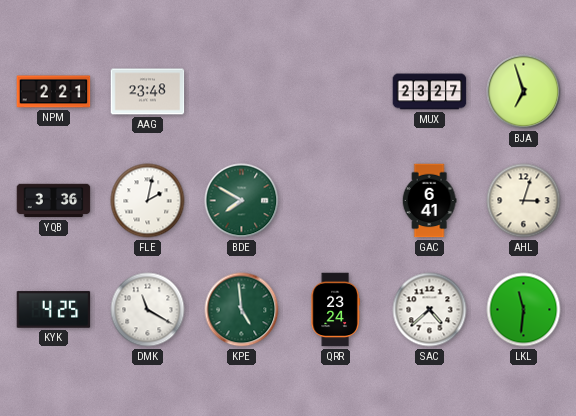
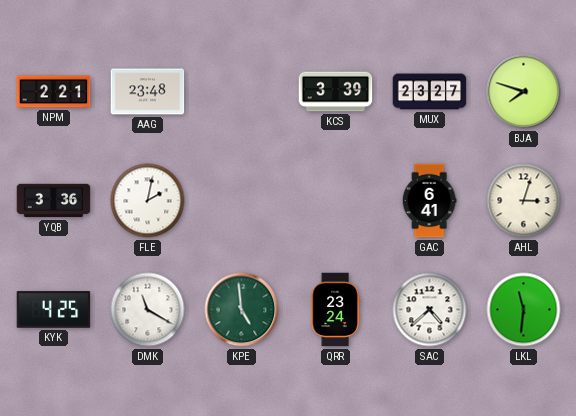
KCS: none -> 3:39
BJA: 6:57 -> 7:48
BDE: 7:50 -> none
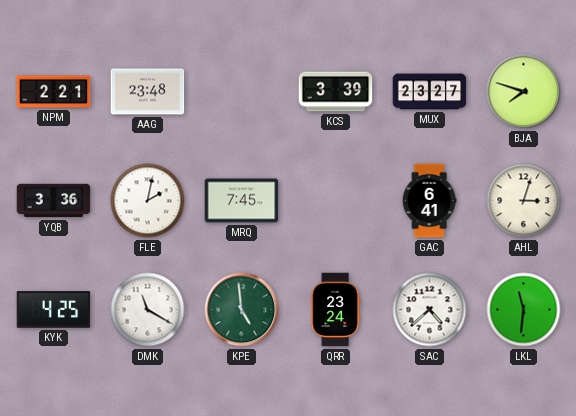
MRQ: none -> 7:45
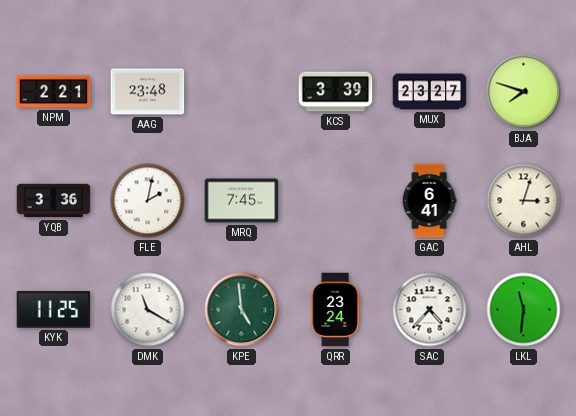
KYK: 4:25 -> 11:25
SAC: 4:38 -> 4:37
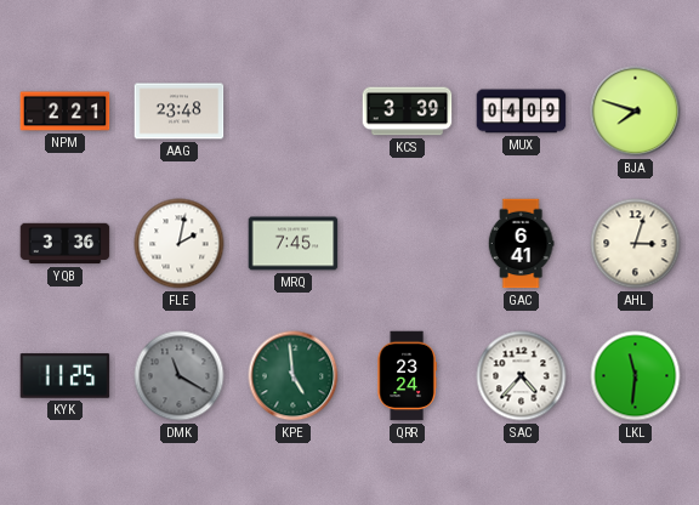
MUX: 23:27 -> 04:09
DMK dial: white -> grey
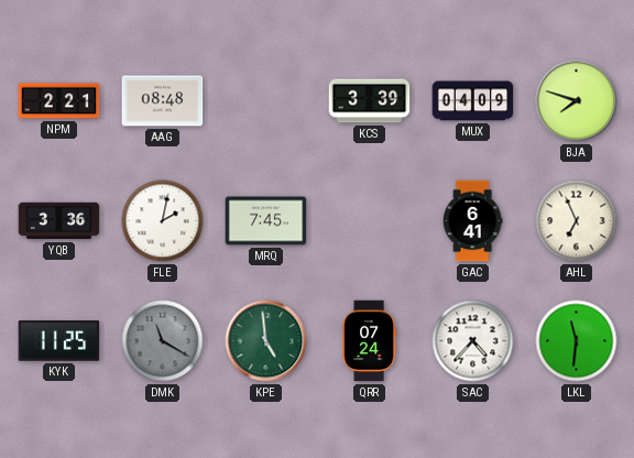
AAG: 23:48 -> 08:48
AHL: 3:03 -> 6:56
QRR: 23:24 -> 07:24
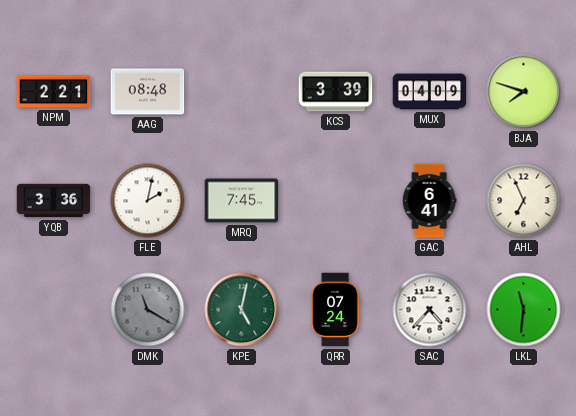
KYK: 11:25 -> none
KPE: 4:59 -> 5:02
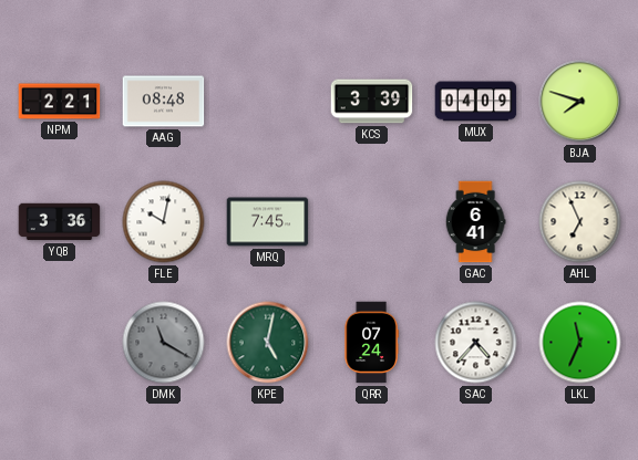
FLE: 2:02 -> 10:02
LKL: 11:31 -> 11:34
